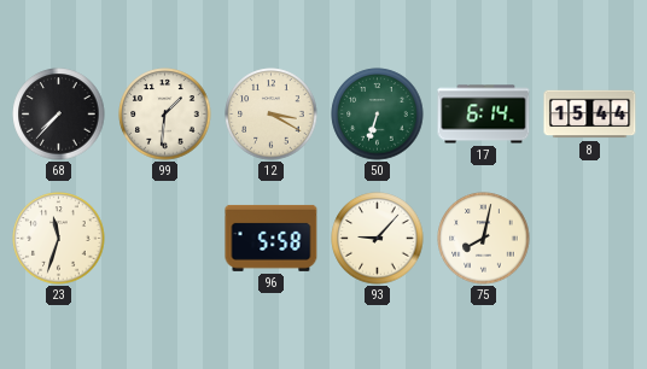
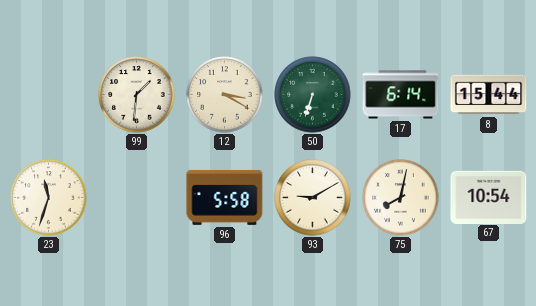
68: 7:37 -> none
93: 9:07 -> 9:10
67: none -> 10:54
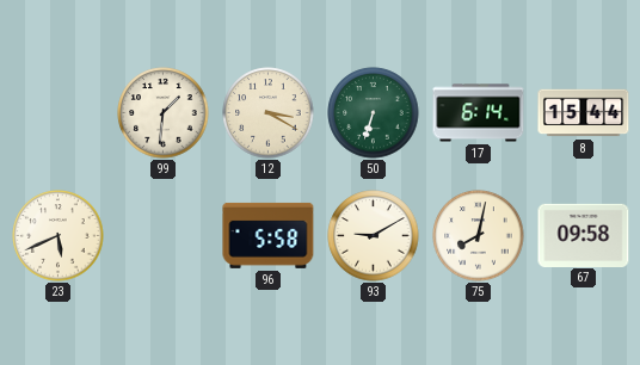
23: 11:33 -> 5:41
67: 10:54 -> 09:58
